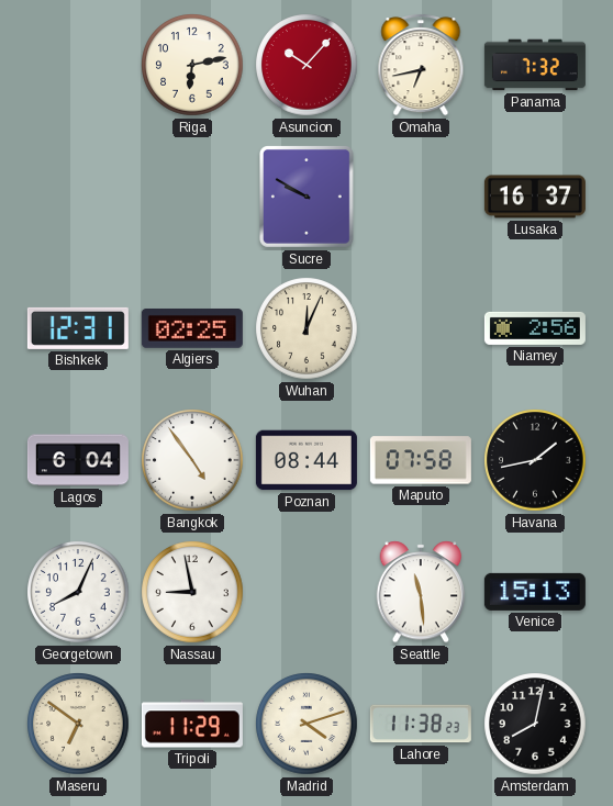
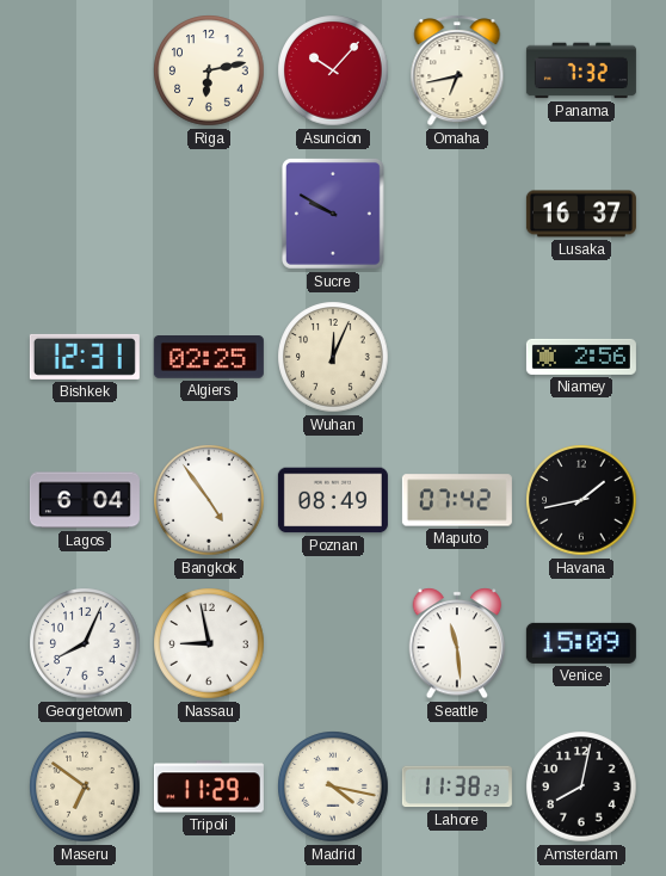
Poznan: 08:44 -> 08:49
Maputo: 07:58 -> 07:42
Venice: 15:13 -> 15:09
Madrid: 4:12 -> 4:17
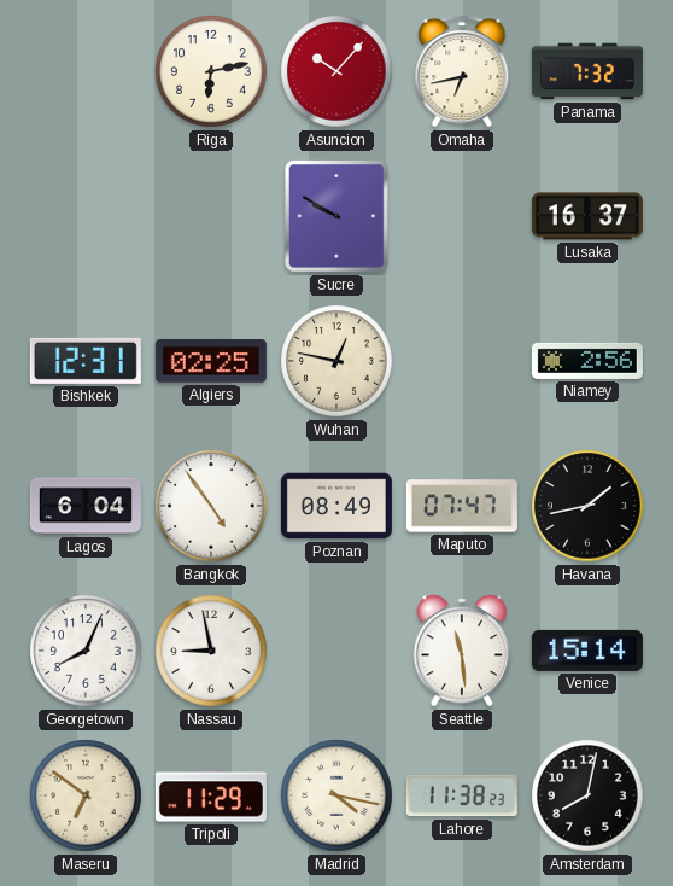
Wuhan: 12:04 -> 12:47
Maputo: 07:42 -> 07:47
Venice: 15:09 -> 15:14
